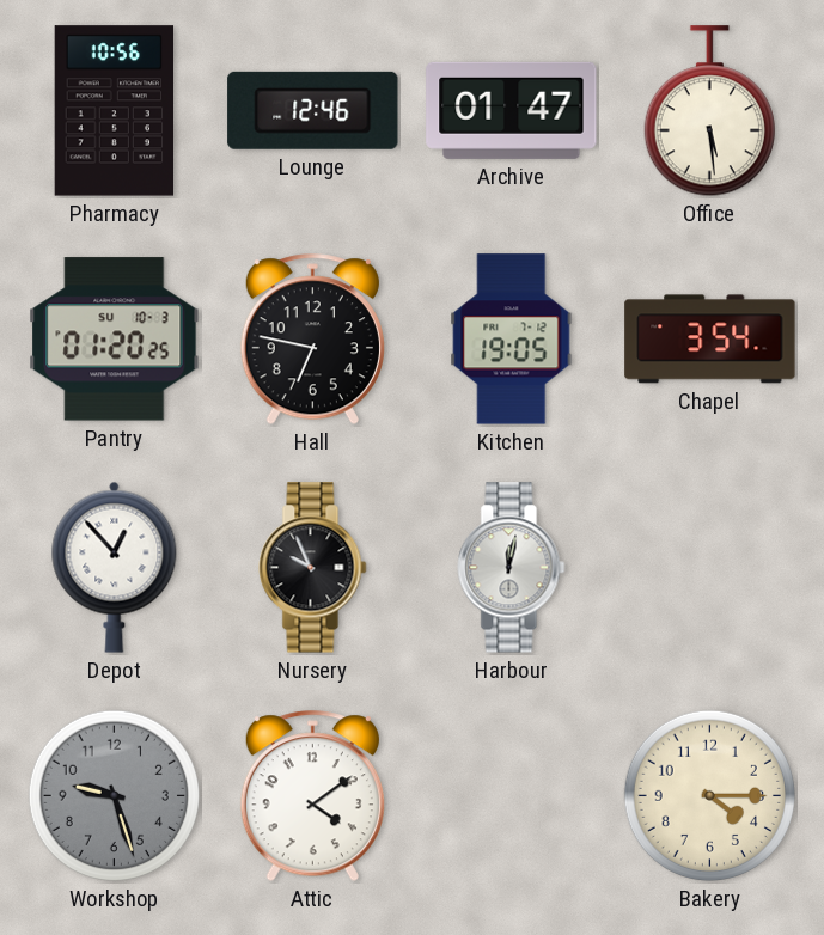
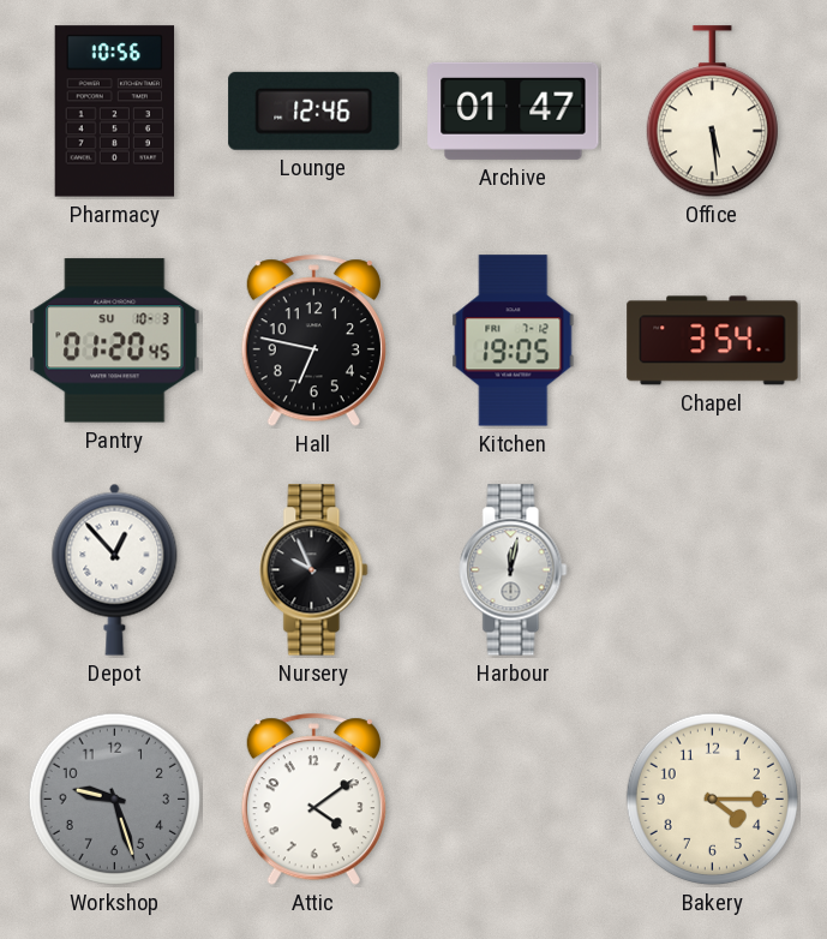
Pantry: 01:20:25 -> 01:20:45
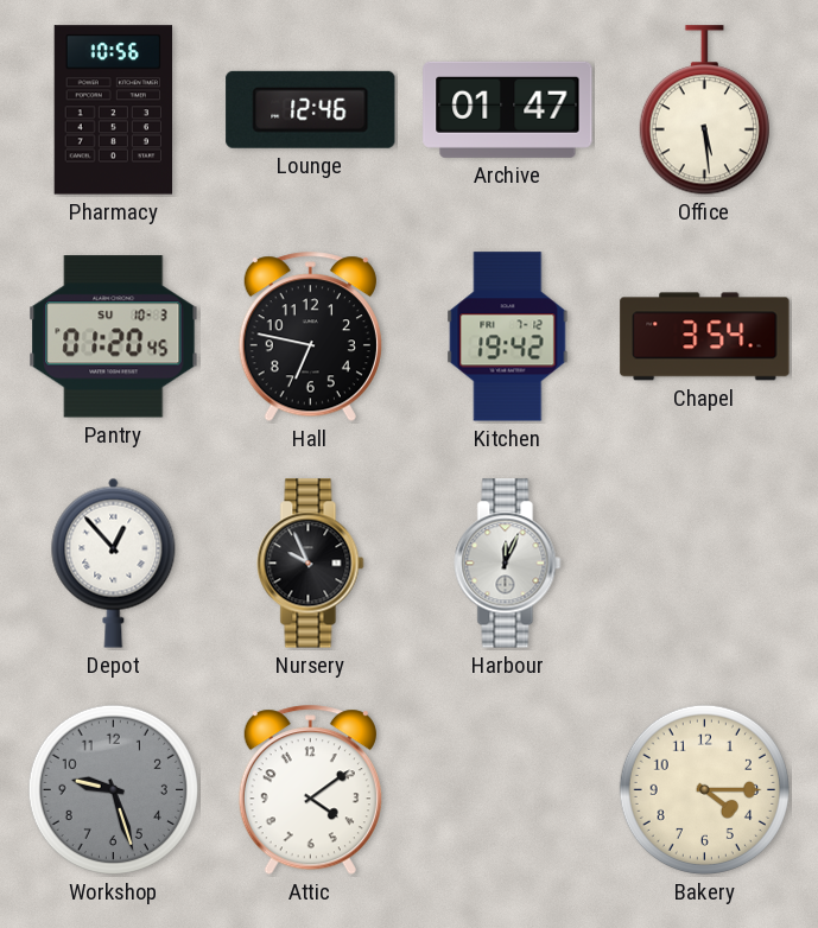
Kitchen: 19:05 -> 19:42
Harbour: 12:02 -> 12:04
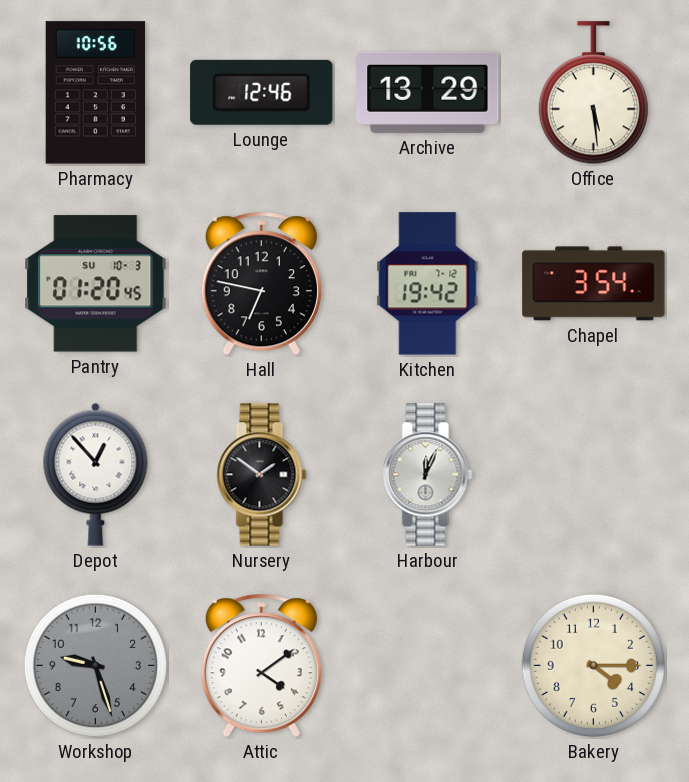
Archive: 01:47 -> 13:29
Nursery: 9:56 -> 1:51
